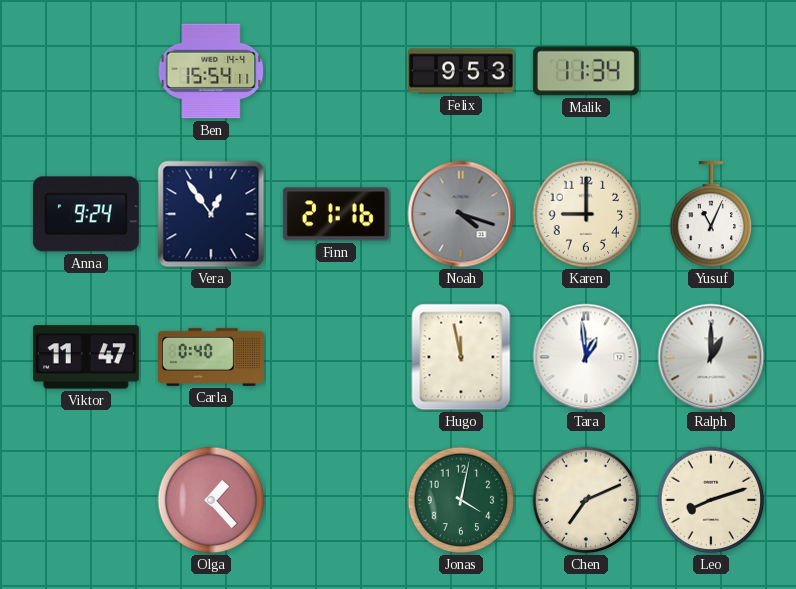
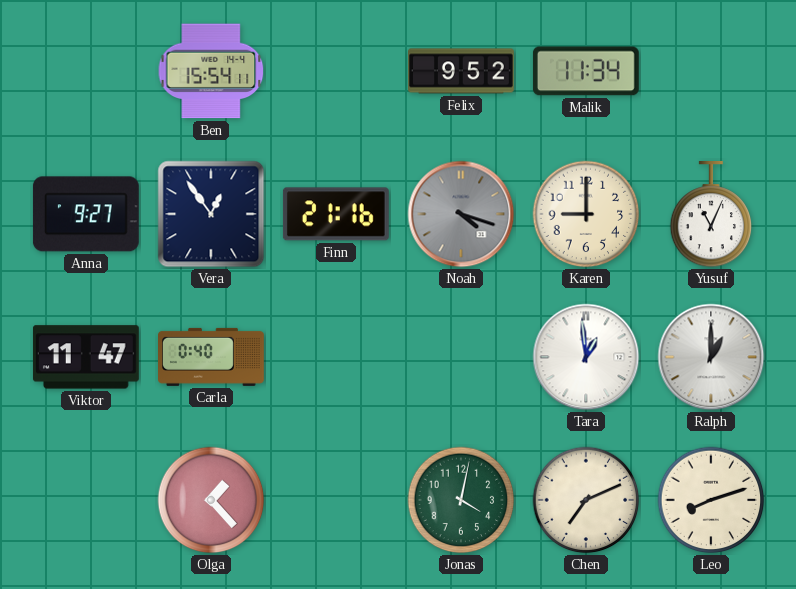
Felix: 9:53 -> 9:52
Anna: 9:24 -> 9:27
Hugo: 11:58 -> none
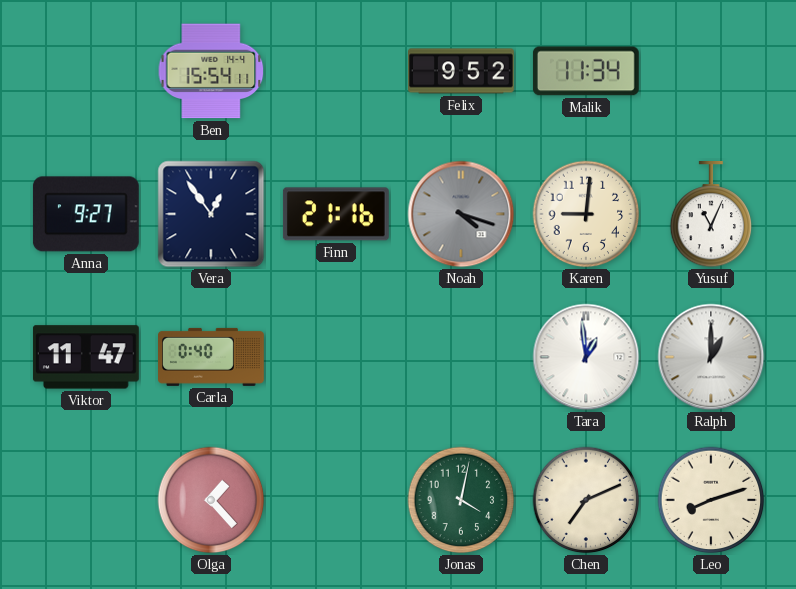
Karen: 9:00 -> 9:01
